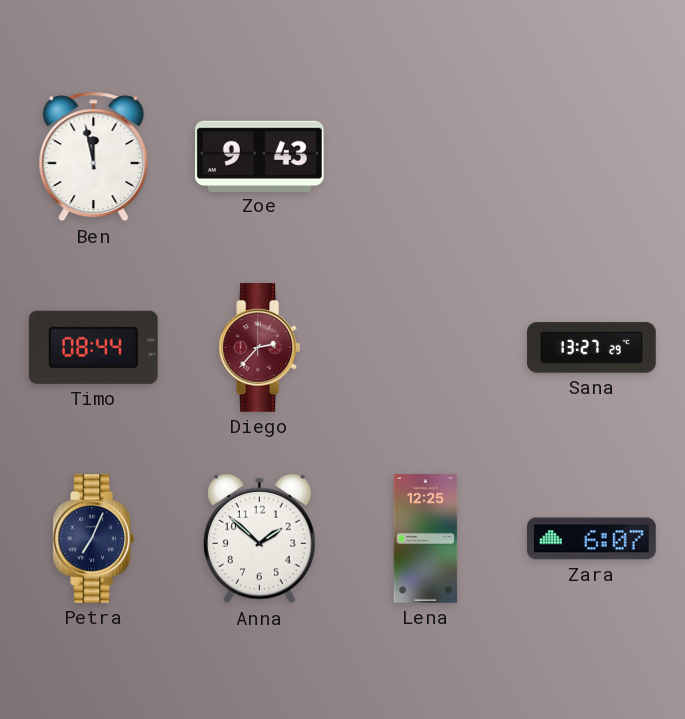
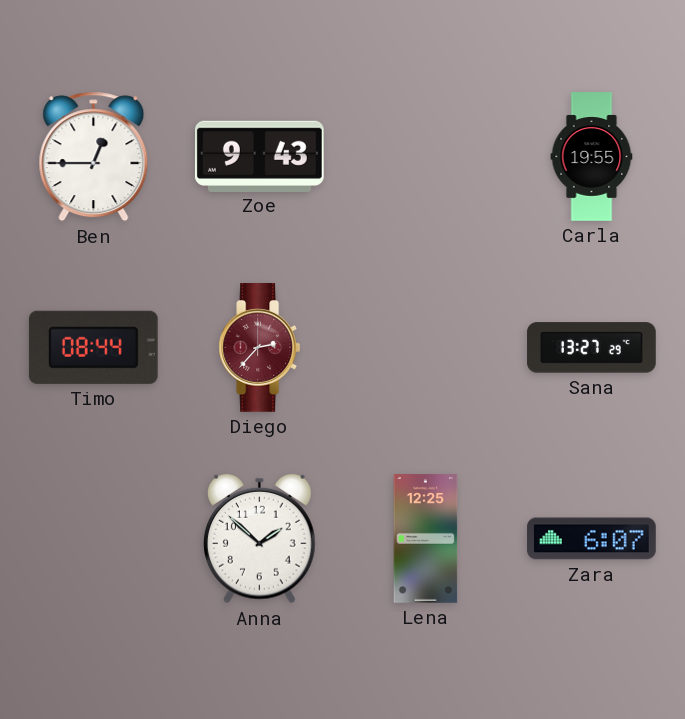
Ben: 11:58 -> 12:45
Carla: none -> 19:55
Petra: 7:04 -> none
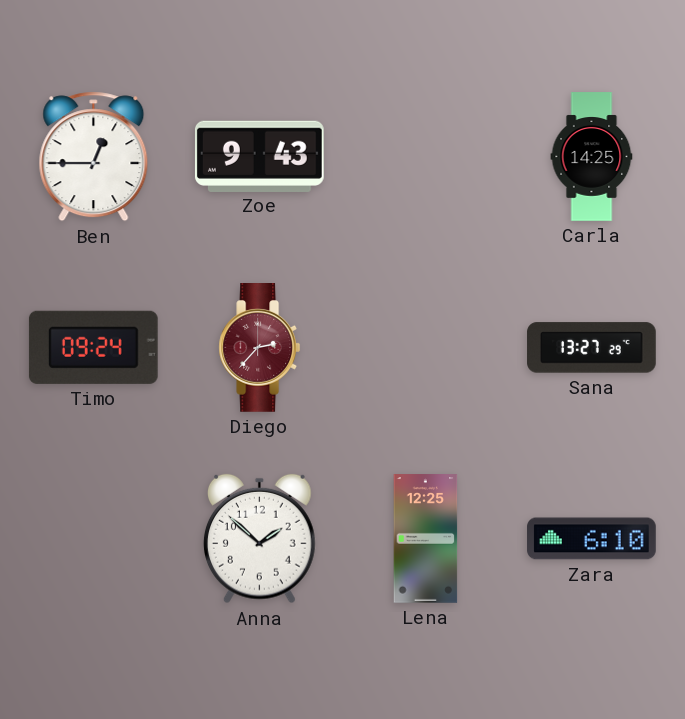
Carla: 19:55 -> 14:25
Timo: 08:44 -> 09:24
Zara: 6:07 -> 6:10
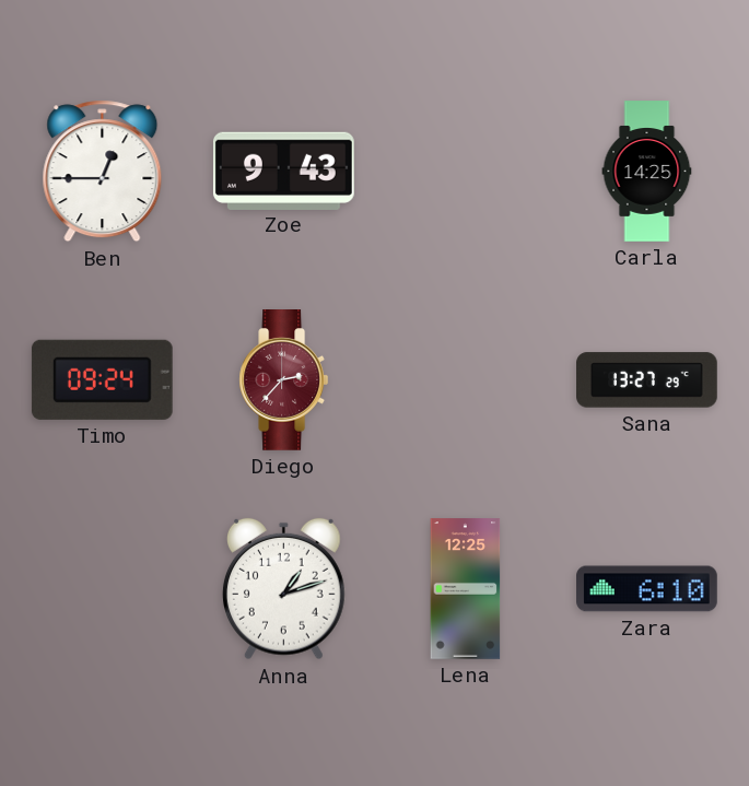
Anna: 1:52 -> 1:12
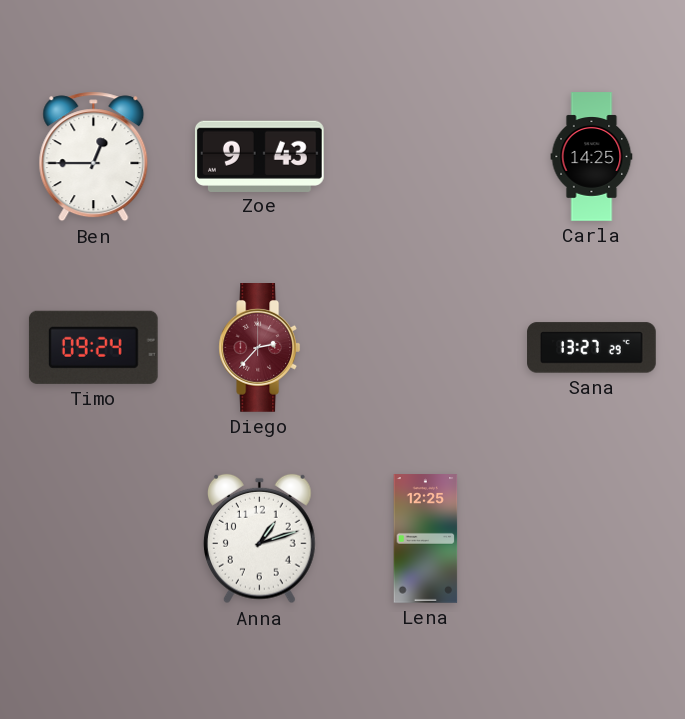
Zara: 6:10 -> none
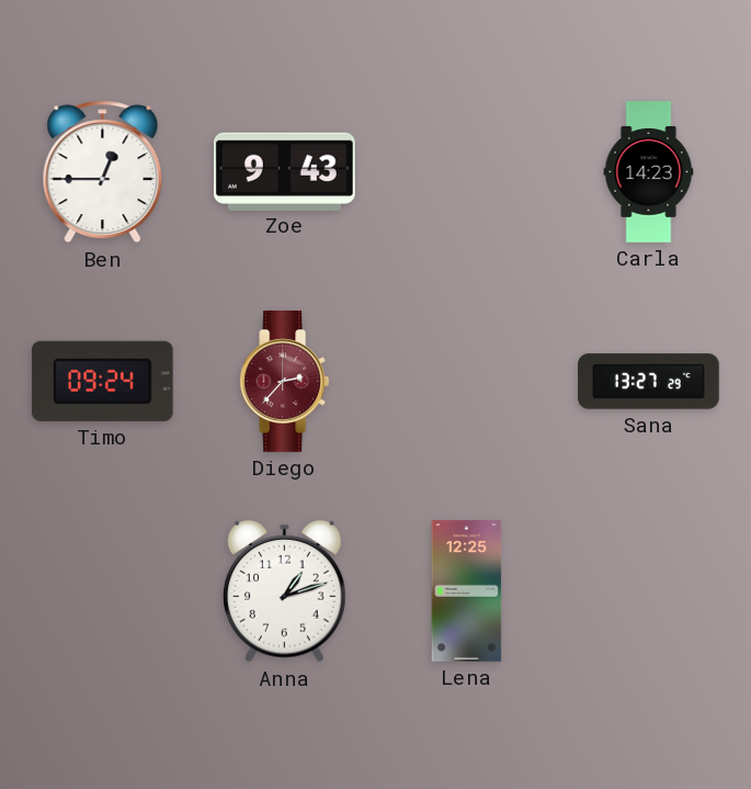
Carla: 14:25 -> 14:23
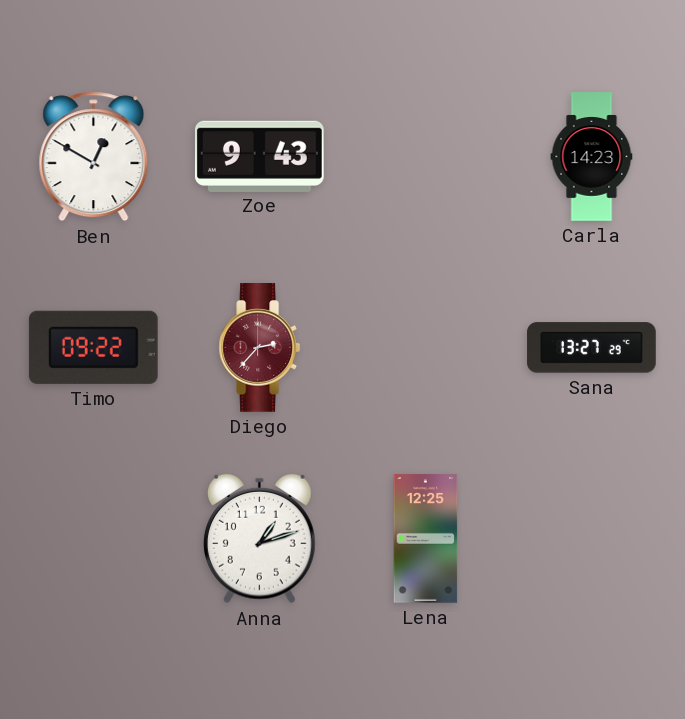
Ben: 12:45 -> 12:50
Timo: 09:24 -> 09:22
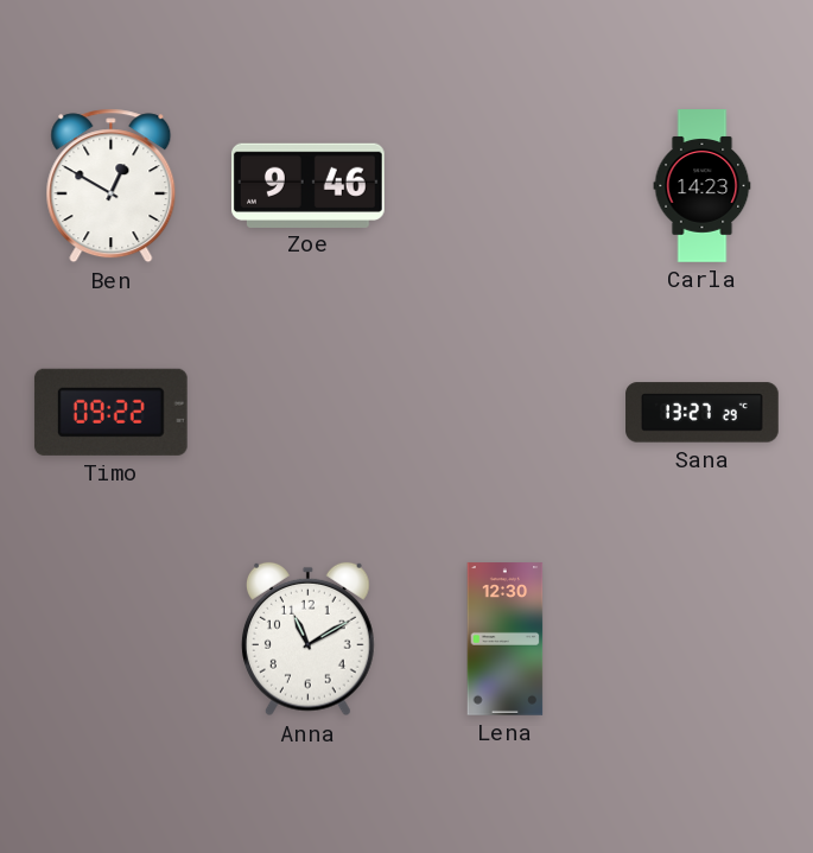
Zoe: 9:43 -> 9:46
Diego: 2:37 -> none
Anna: 1:12 -> 11:10
Lena: 12:25 -> 12:30
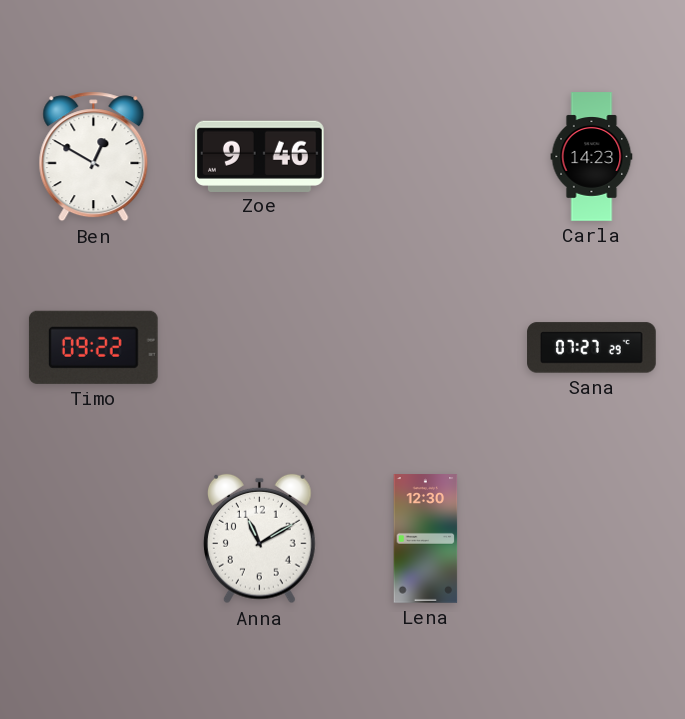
Sana: 13:27 -> 07:27
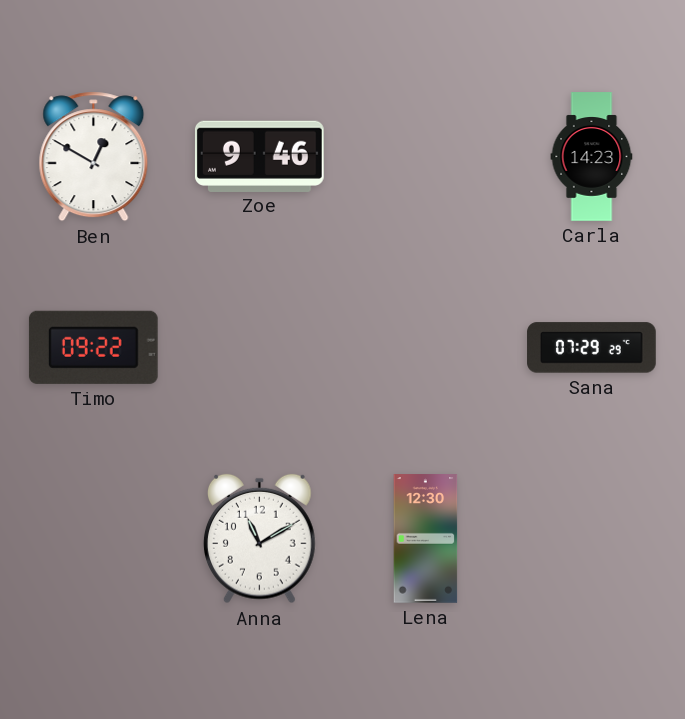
Sana: 07:27 -> 07:29
